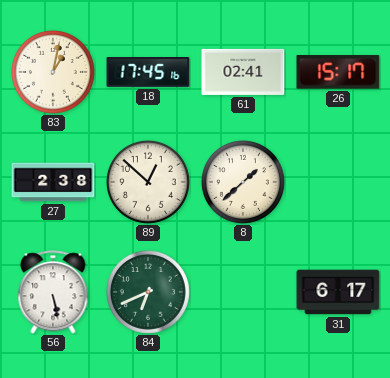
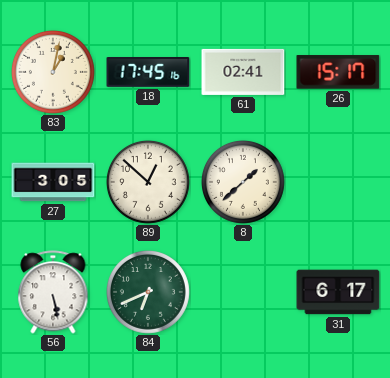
27: 2:38 -> 3:05
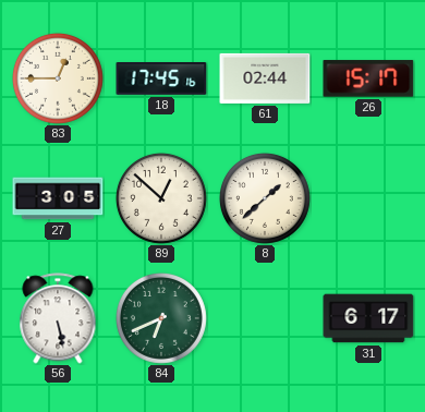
83: 1:02 -> 12:45
61: 02:41 -> 02:44
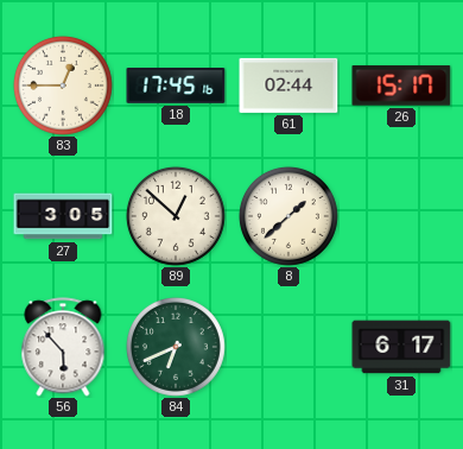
56: 5:28 -> 5:53
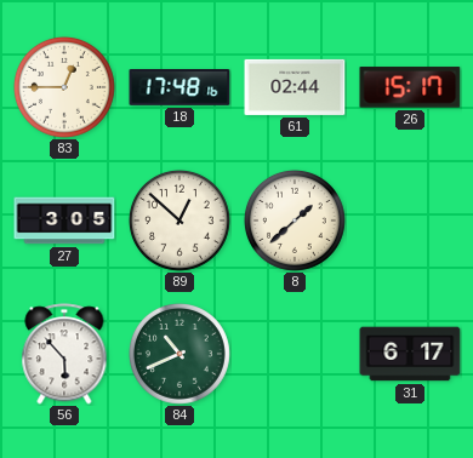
18: 17:45 -> 17:48
84: 6:41 -> 10:41
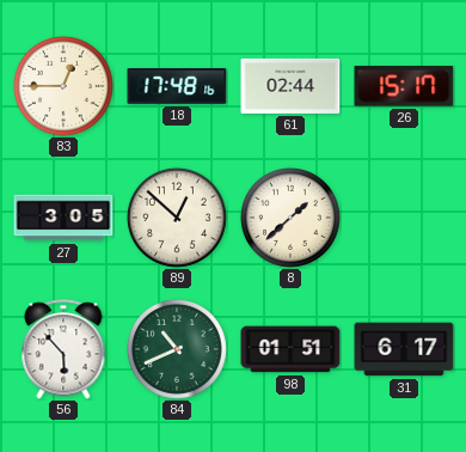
98: none -> 01:51
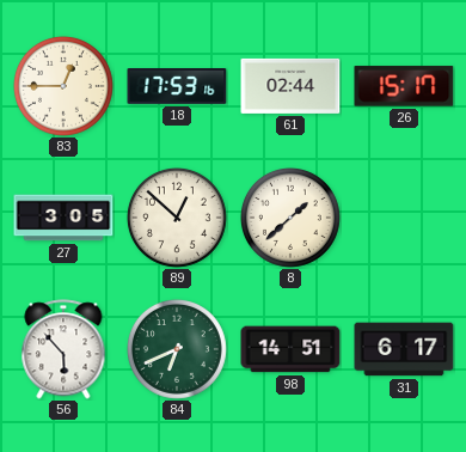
18: 17:48 -> 17:53
84: 10:41 -> 6:41
98: 01:51 -> 14:51
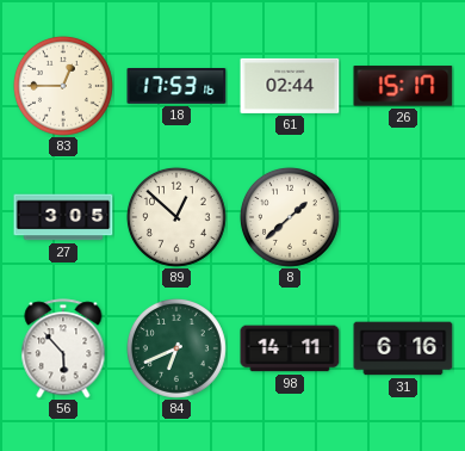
98: 14:51 -> 14:11
31: 6:17 -> 6:16
